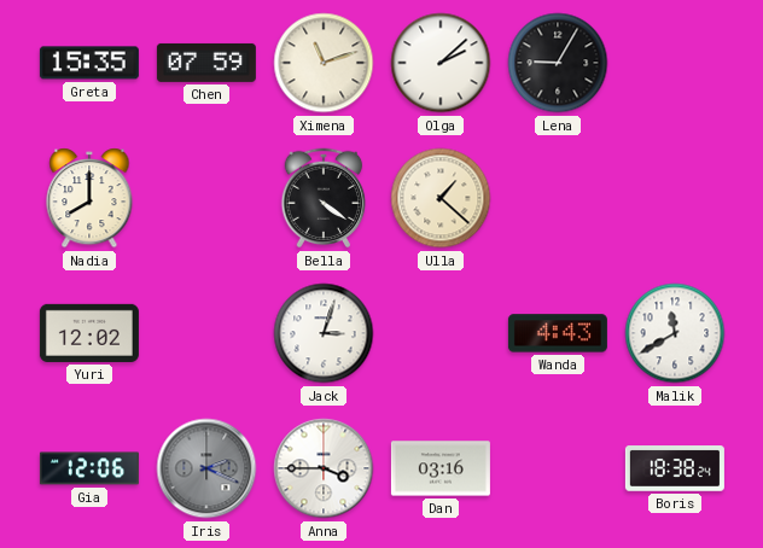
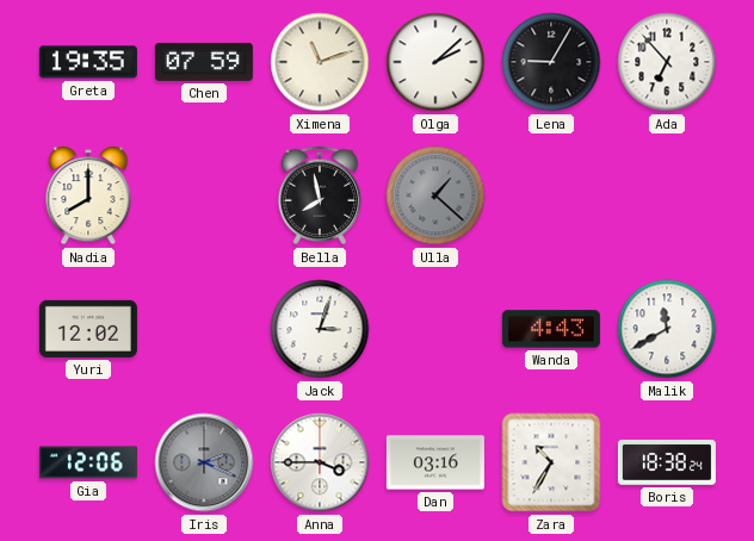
Greta: 15:35 -> 19:35
Ada: none -> 6:53
Bella: 4:21 -> 7:58
Ulla dial: cream -> grey
Zara: none -> 10:35
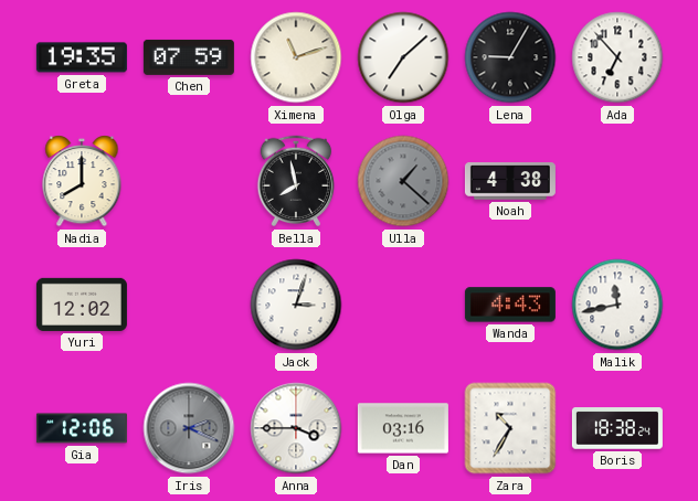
Olga: 2:08 -> 7:08
Noah: none -> 4:38
Malik: 11:40 -> 11:43
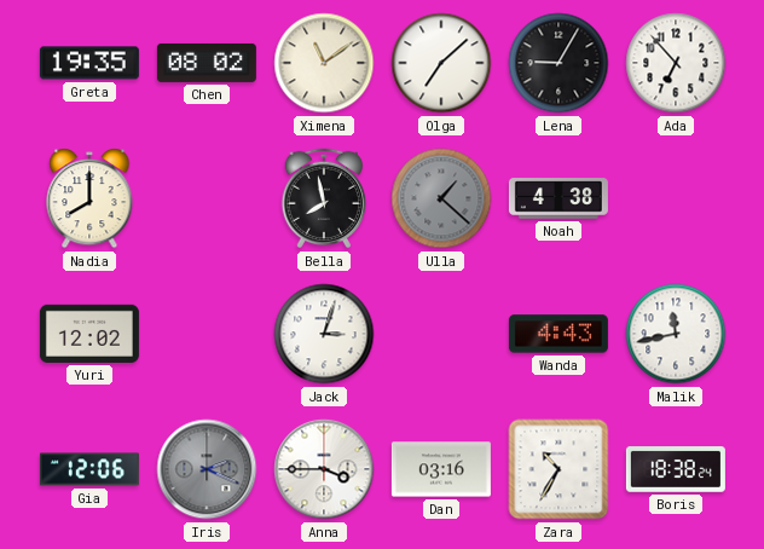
Chen: 07:59 -> 08:02
Ximena: 11:12 -> 11:09
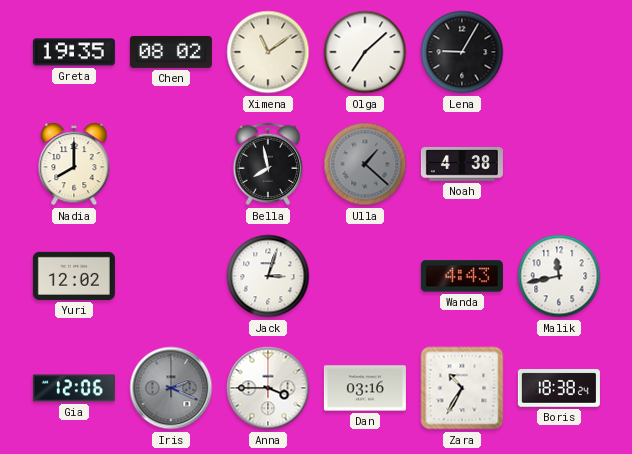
Ada: 6:53 -> none
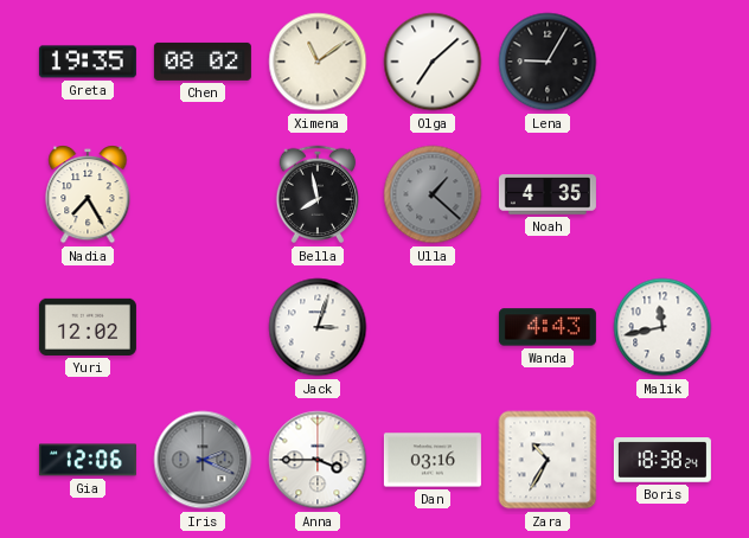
Nadia: 8:00 -> 7:25
Noah: 4:38 -> 4:35
